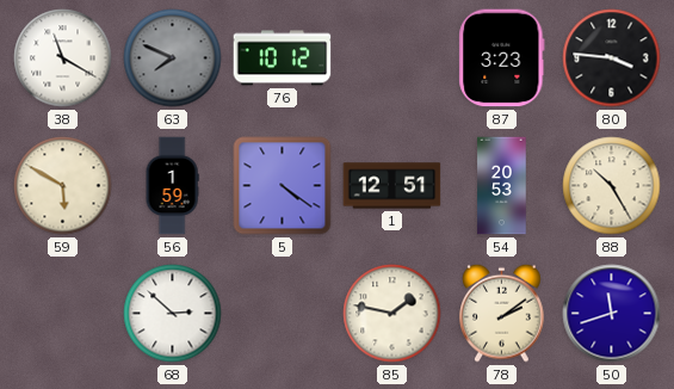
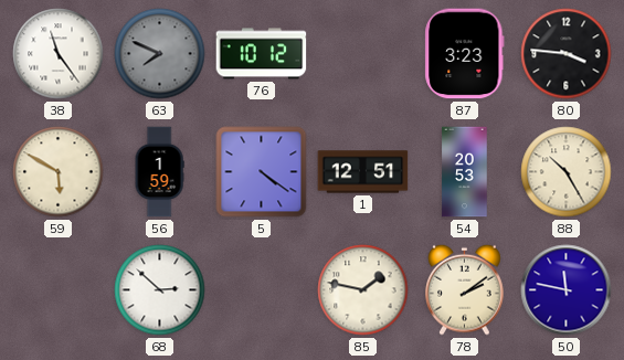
38: 11:20 -> 11:24
50: 11:42 -> 11:47
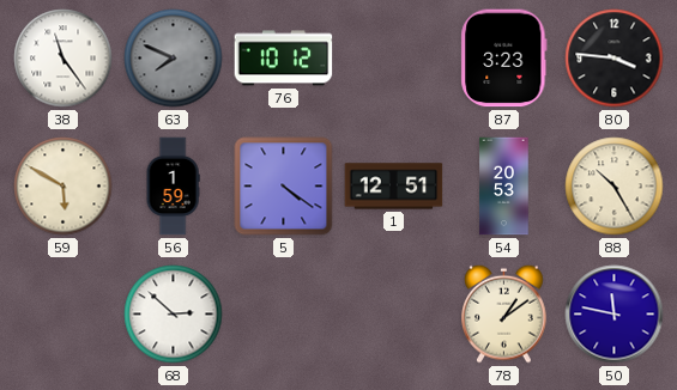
85: 1:47 -> none
78: 2:09 -> 1:09
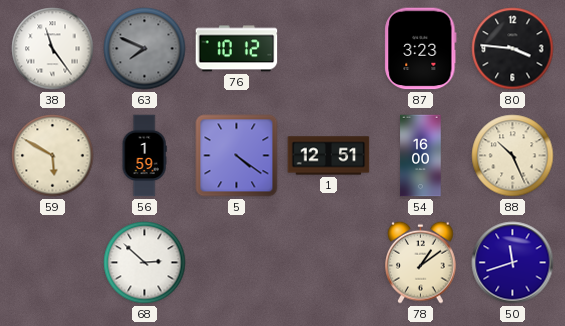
54: 20:53 -> 16:00
88: 10:25 -> 10:26
50: 11:47 -> 11:42
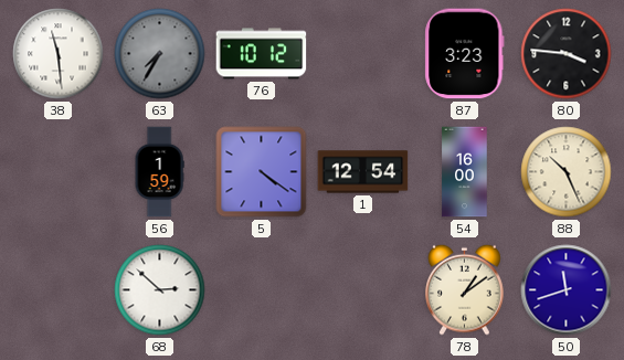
38: 11:24 -> 11:29
63: 7:49 -> 7:35
59: 5:50 -> none
1: 12:51 -> 12:54
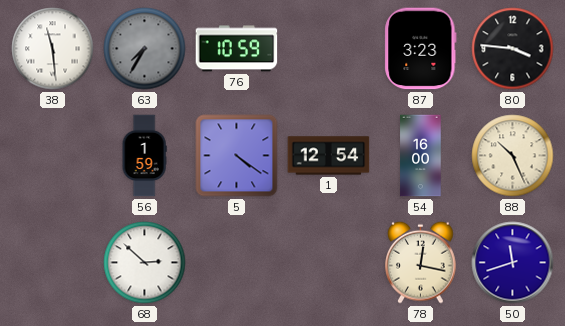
76: 10:12 -> 10:59
78: 1:09 -> 12:17
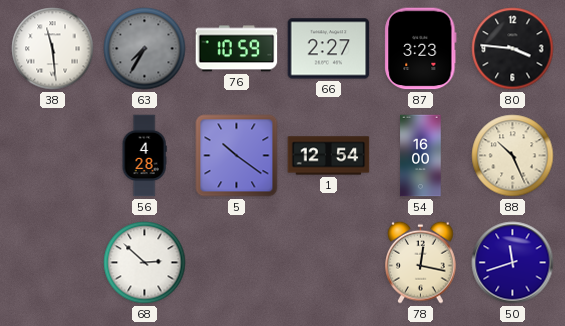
66: none -> 2:27
56: 1:59 -> 4:28
5: 4:21 -> 10:21
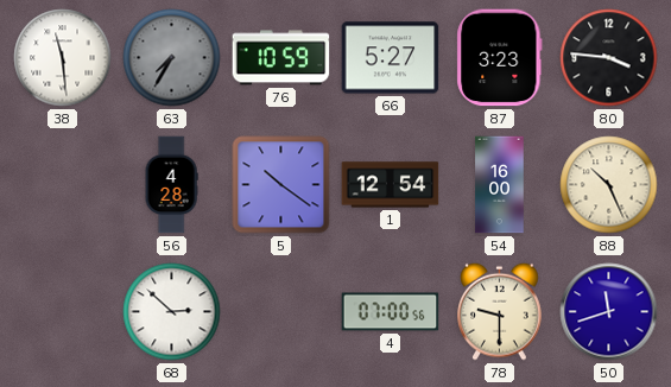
66: 2:27 -> 5:27
4: none -> 07:00
78: 12:17 -> 9:30
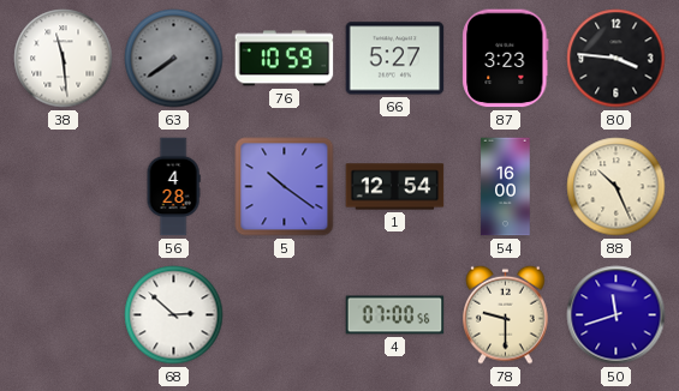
63: 7:35 -> 7:39
